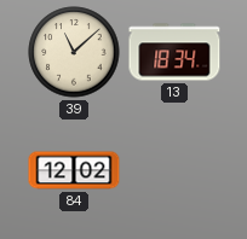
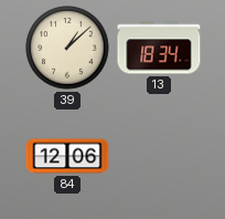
39: 11:08 -> 1:08
84: 12:02 -> 12:06
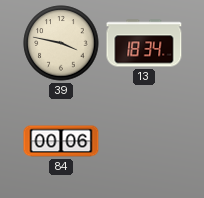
39: 1:08 -> 3:47
84: 12:06 -> 00:06
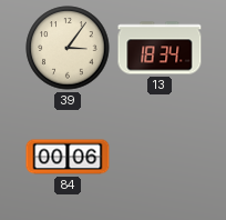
39: 3:47 -> 3:06
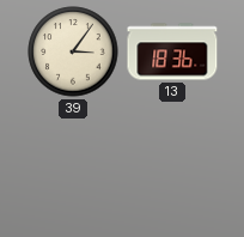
13: 18:34 -> 18:36
84: 00:06 -> none
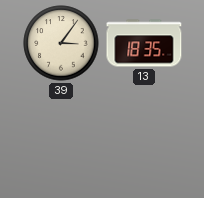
13: 18:36 -> 18:35
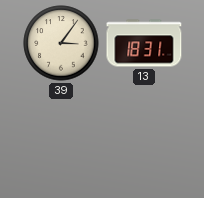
13: 18:35 -> 18:31
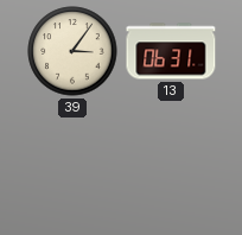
13: 18:31 -> 06:31
